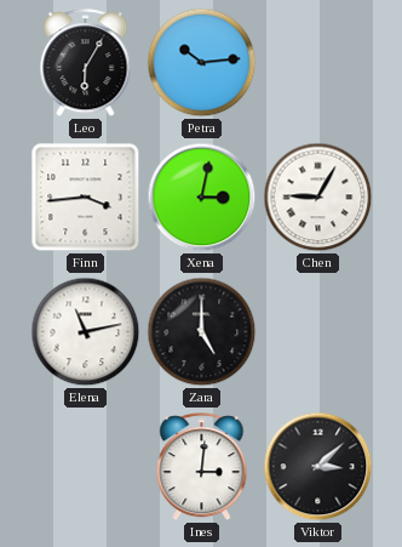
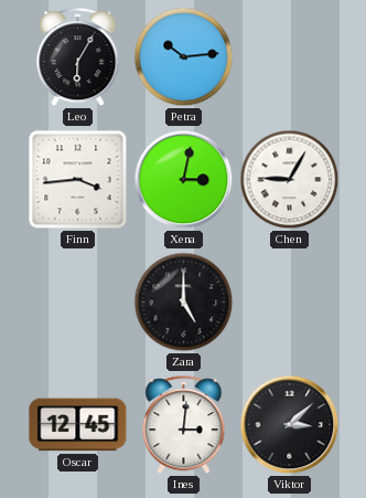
Elena: 11:13 -> none
Oscar: none -> 12:45
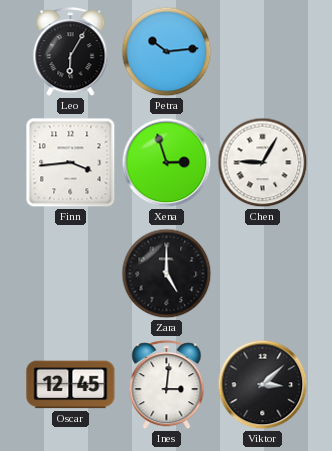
Xena: 3:02 -> 2:57
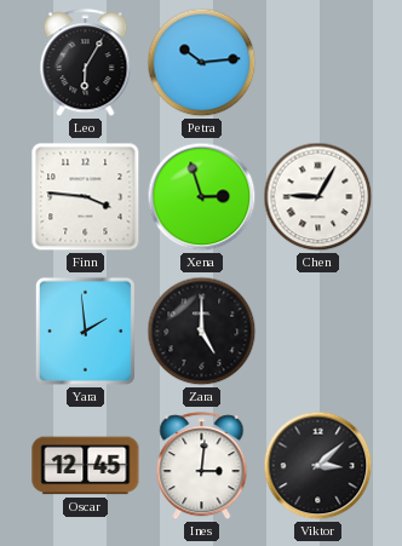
Finn: 3:44 -> 3:46
Yara: none -> 1:59
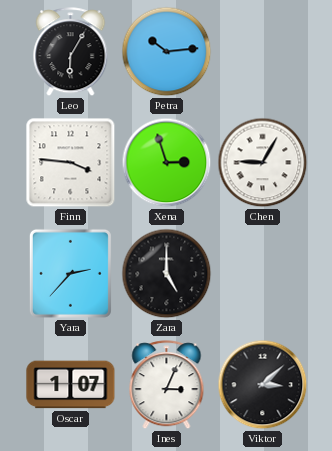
Yara: 1:59 -> 2:37
Oscar: 12:45 -> 1:07
Ines: 3:01 -> 3:04
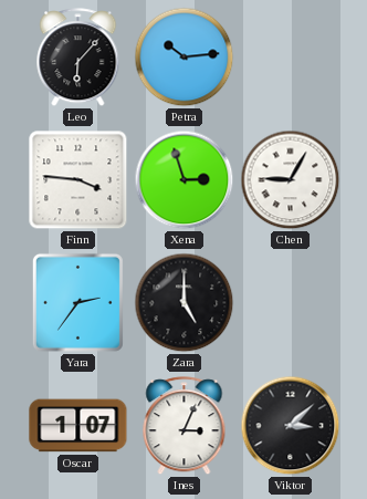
Leo: 6:05 -> 6:07
Yara: 2:37 -> 2:36
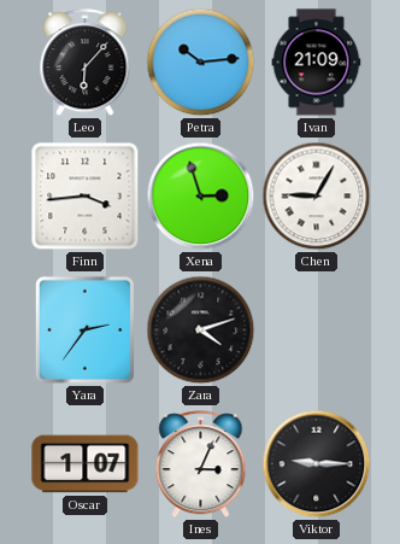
Ivan: none -> 21:09
Finn: 3:46 -> 3:44
Zara: 5:00 -> 4:12
Viktor: 3:08 -> 9:15
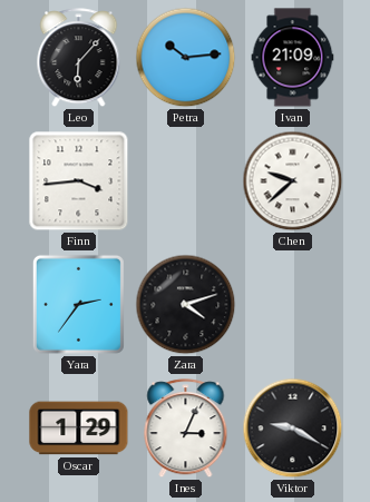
Xena: 2:57 -> none
Chen: 9:05 -> 9:38
Oscar: 1:07 -> 1:29
Viktor: 9:15 -> 9:20
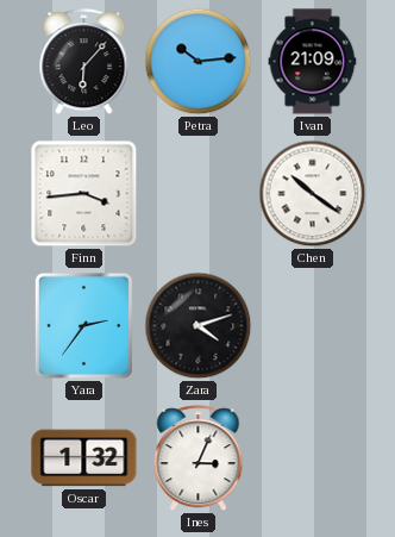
Chen: 9:38 -> 10:21
Oscar: 1:29 -> 1:32
Viktor: 9:20 -> none
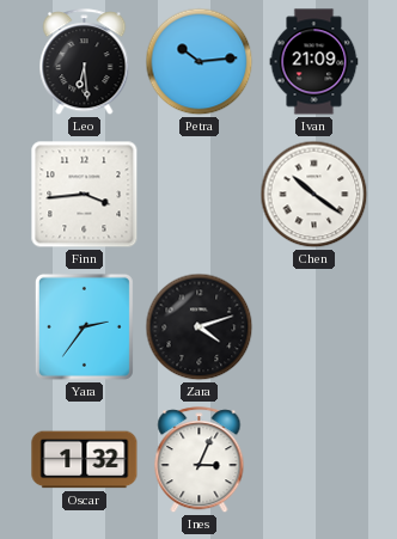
Leo: 6:07 -> 6:29
